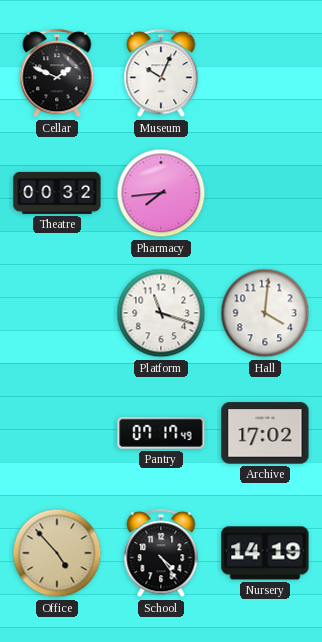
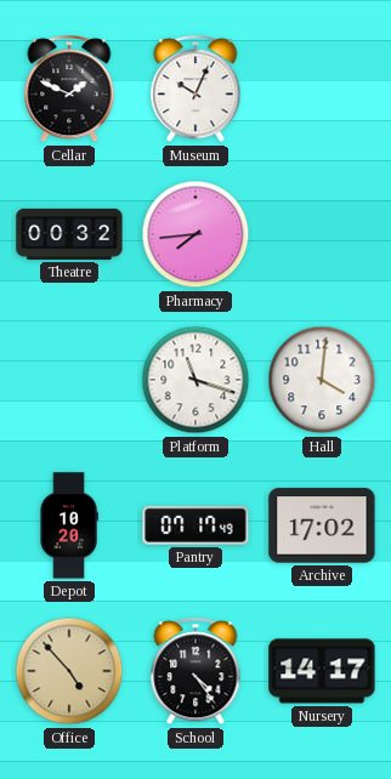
Depot: none -> 10:20
Nursery: 14:19 -> 14:17
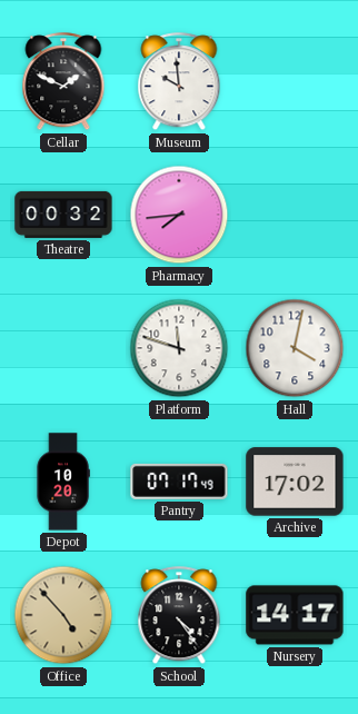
Museum: 10:04 -> 9:59
Platform: 11:18 -> 11:48
Hall: 4:01 -> 4:02
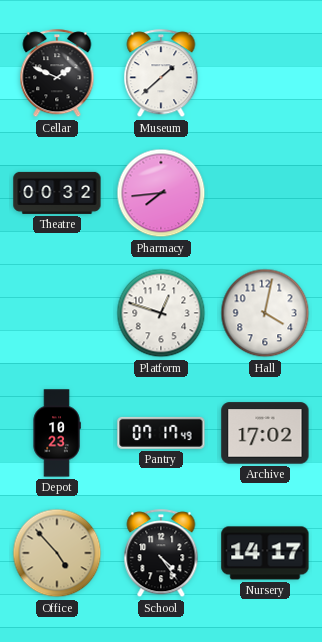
Museum: 9:59 -> 1:38
Platform: 11:48 -> 12:48
Depot: 10:20 -> 10:23
